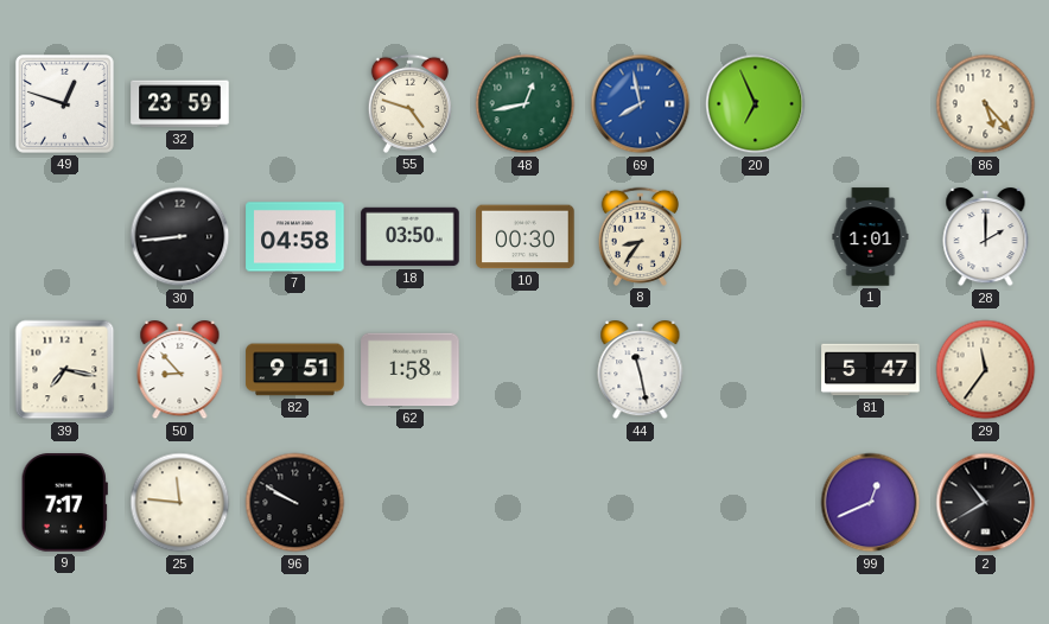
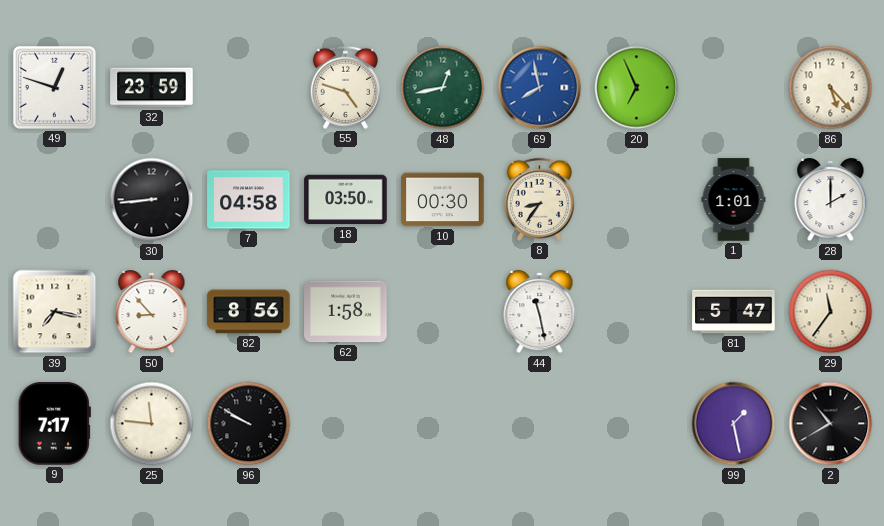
82: 9:51 -> 8:56
99: 12:41 -> 1:28
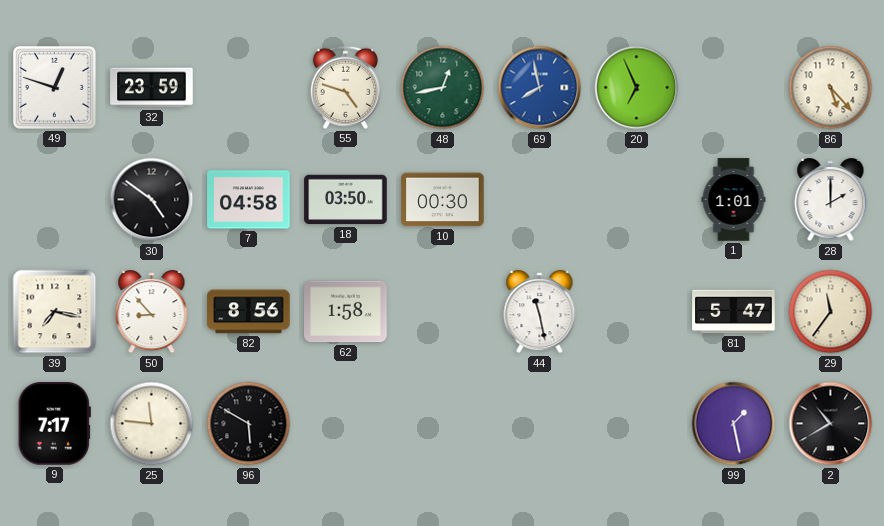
30: 8:44 -> 4:51
8: 8:36 -> none
96: 9:50 -> 5:50
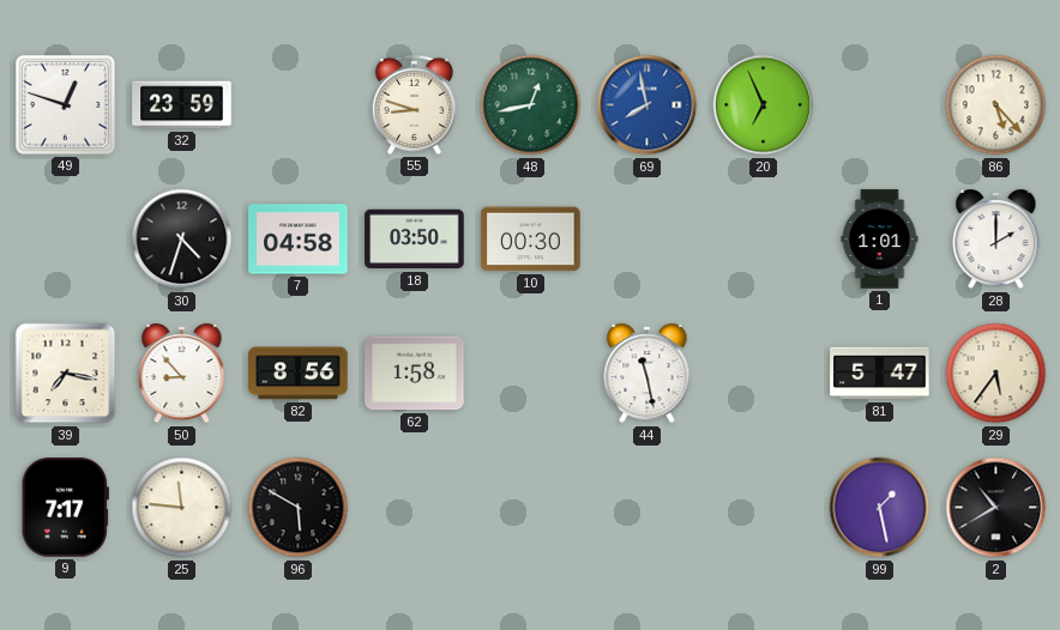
55: 4:48 -> 8:48
30: 4:51 -> 4:33
29: 11:36 -> 5:36
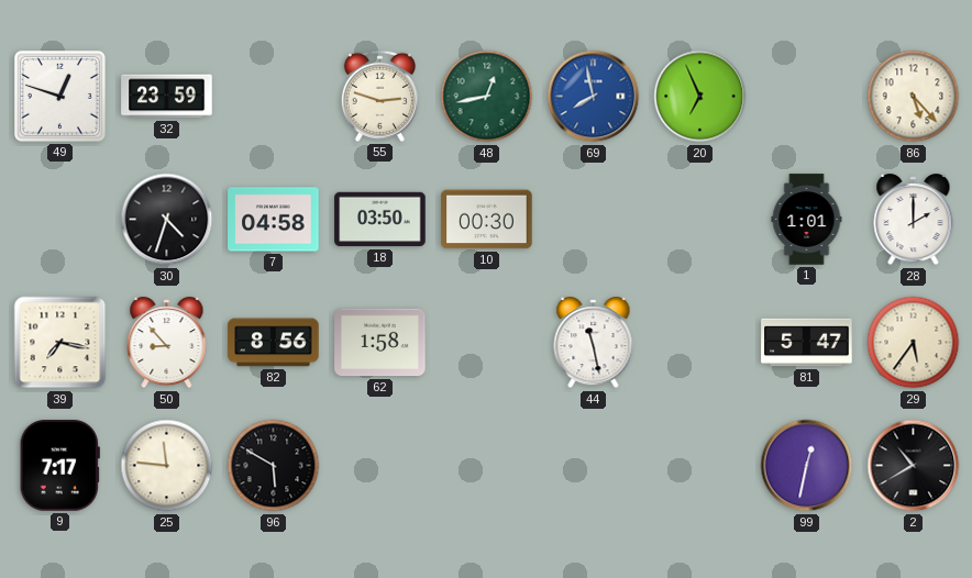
55: 8:48 -> 2:48
99: 1:28 -> 12:32
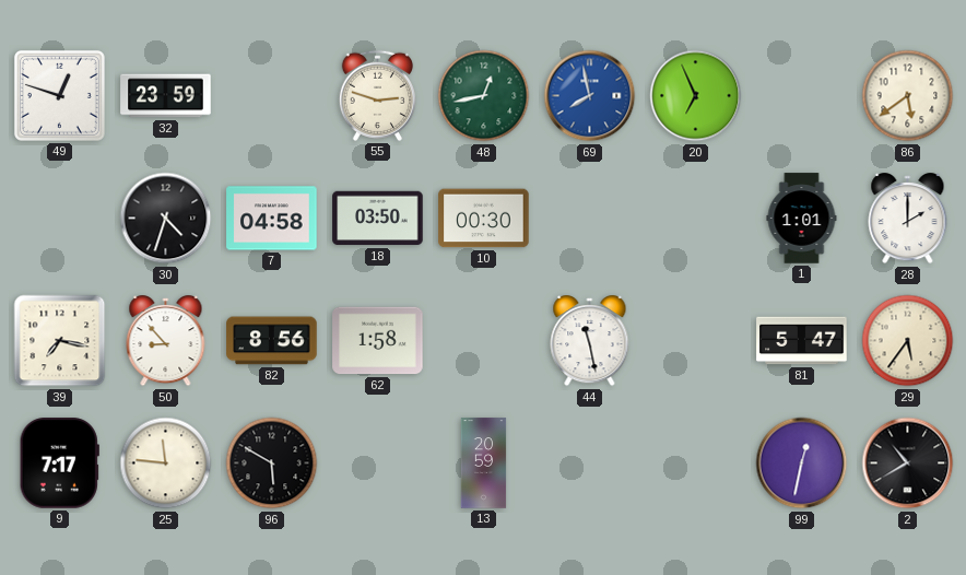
86: 5:23 -> 5:39
13: none -> 20:59
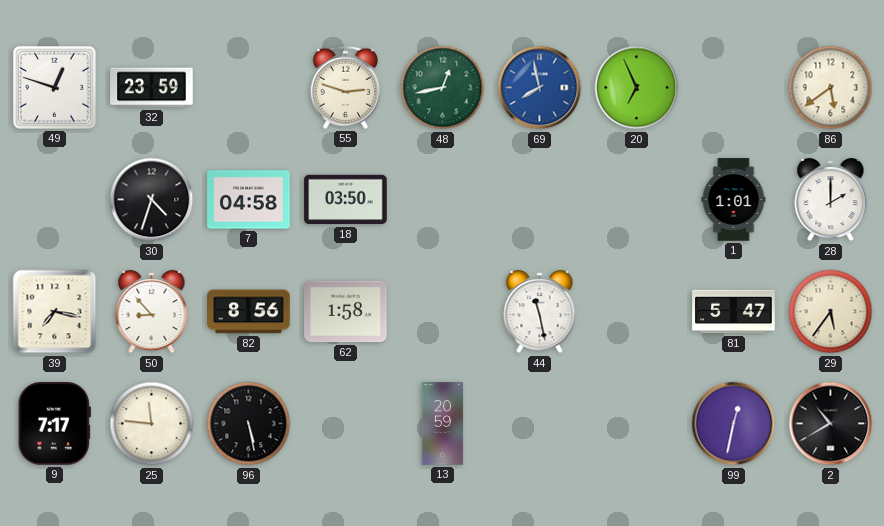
10: 00:30 -> none
96: 5:50 -> 5:28
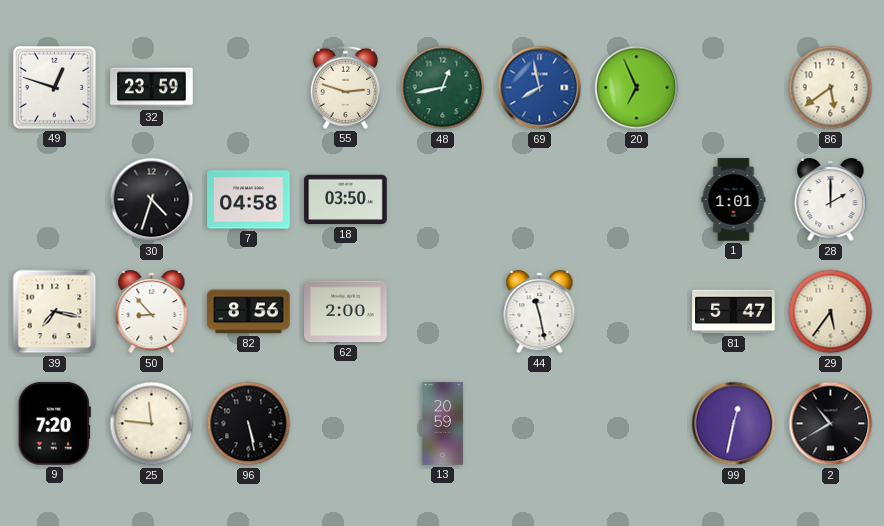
62: 1:58 -> 2:00
9: 7:17 -> 7:20
